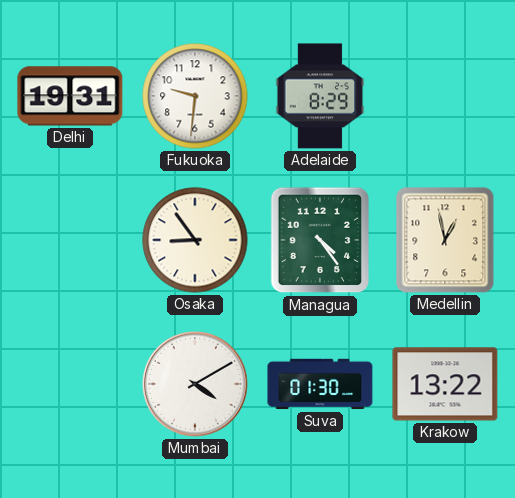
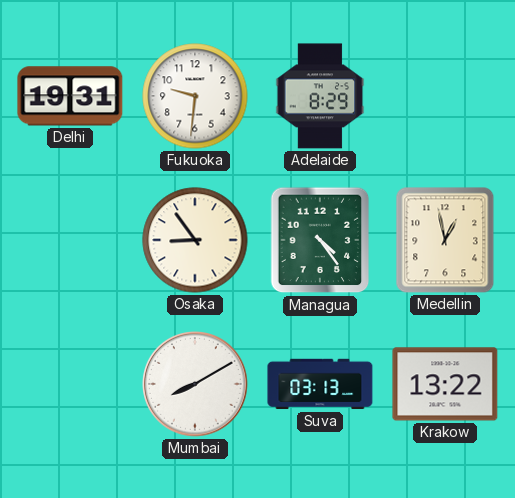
Mumbai: 4:10 -> 8:10
Suva: 01:30 -> 03:13
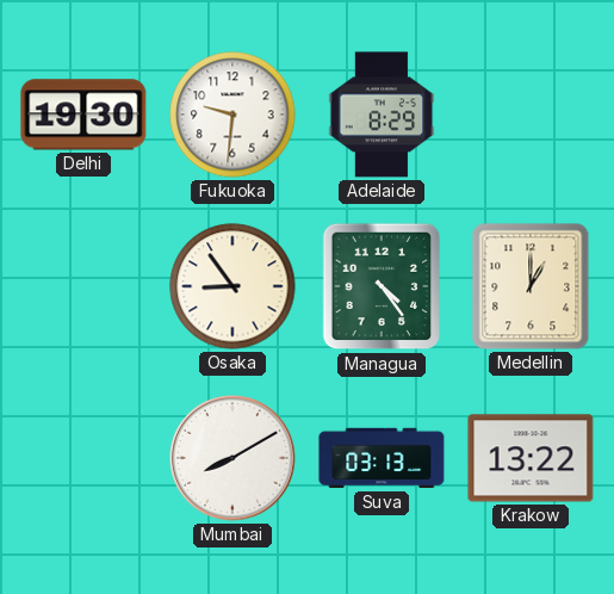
Delhi: 19:31 -> 19:30
Medellin: 12:58 -> 1:00
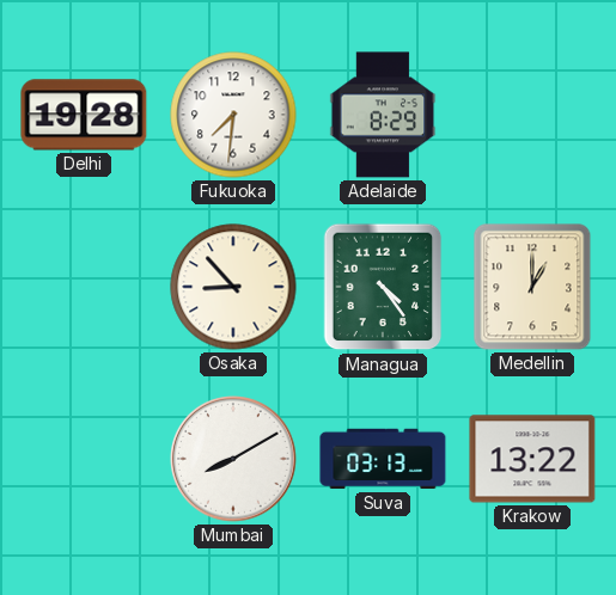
Delhi: 19:30 -> 19:28
Fukuoka: 9:31 -> 7:31
Osaka: 8:54 -> 8:53
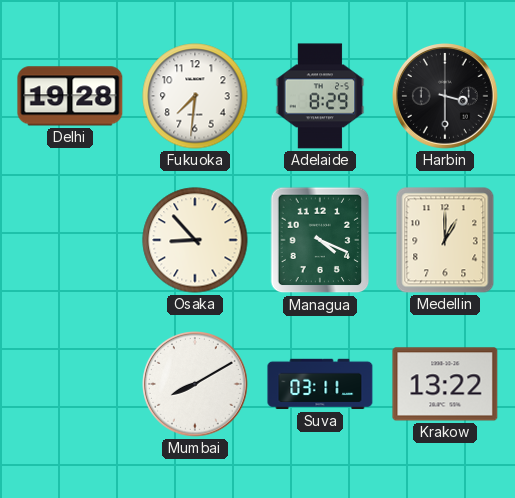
Harbin: none -> 3:30
Managua: 4:24 -> 4:19
Suva: 03:13 -> 03:11
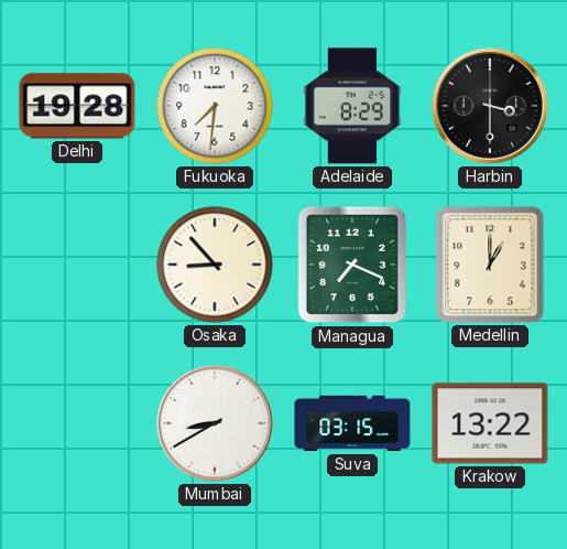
Managua: 4:19 -> 7:19
Mumbai: 8:10 -> 8:40
Suva: 03:11 -> 03:15
